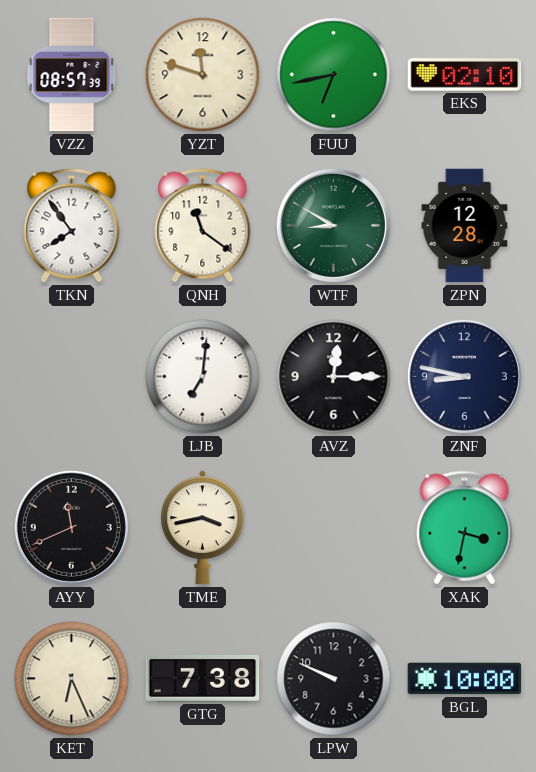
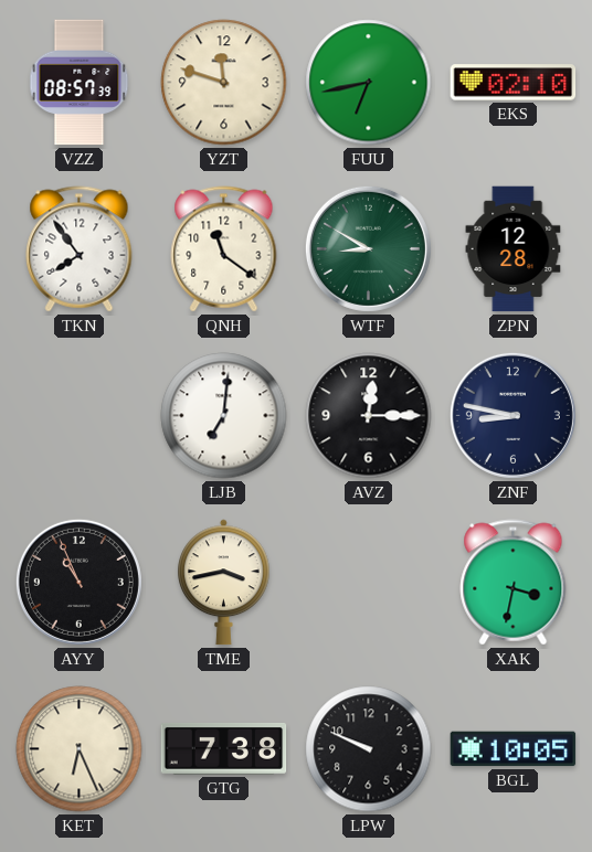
AYY: 11:41 -> 10:56
BGL: 10:00 -> 10:05
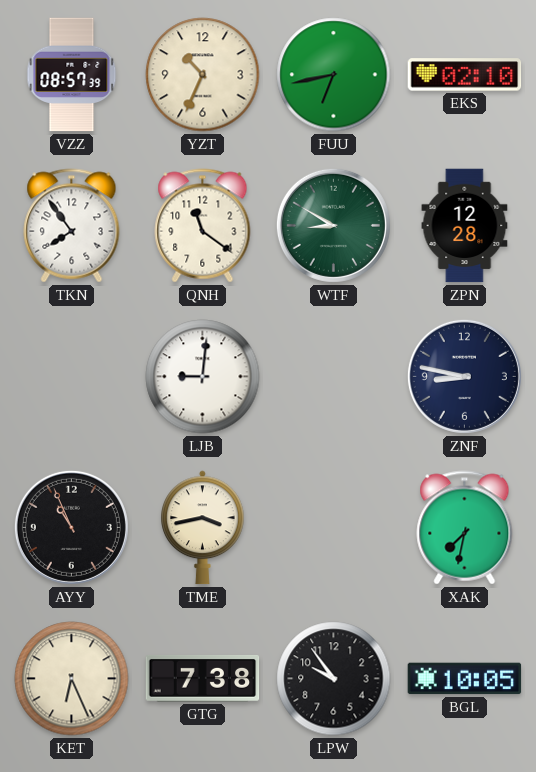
YZT: 11:48 -> 10:34
LJB: 7:01 -> 9:01
AVZ: 12:15 -> none
XAK: 3:32 -> 7:32
LPW: 9:49 -> 9:54
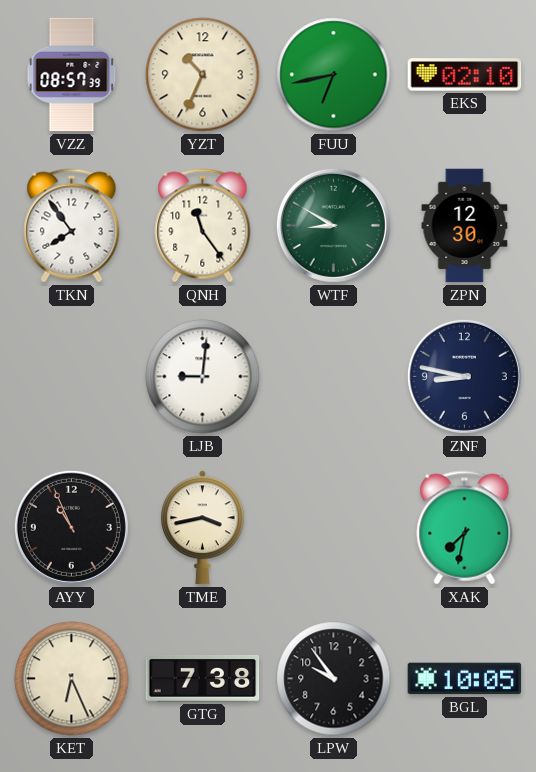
QNH: 11:21 -> 11:24
ZPN: 12:28 -> 12:30
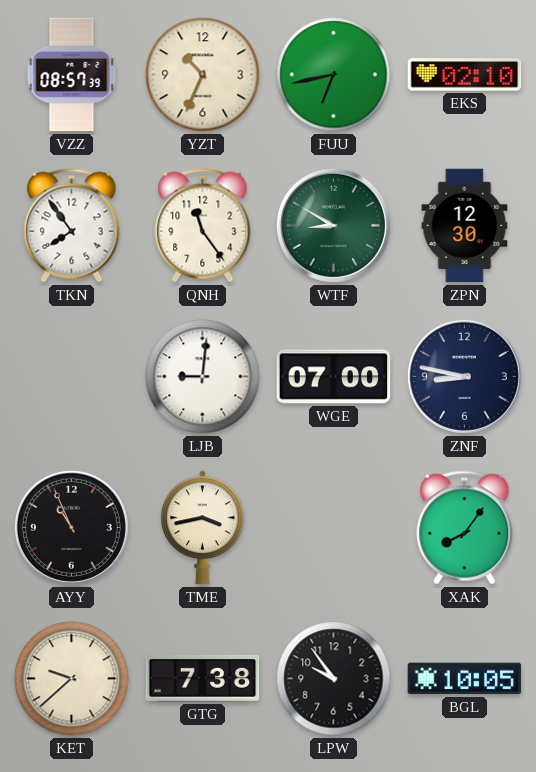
WGE: none -> 07:00
XAK: 7:32 -> 8:06
KET: 6:26 -> 9:38
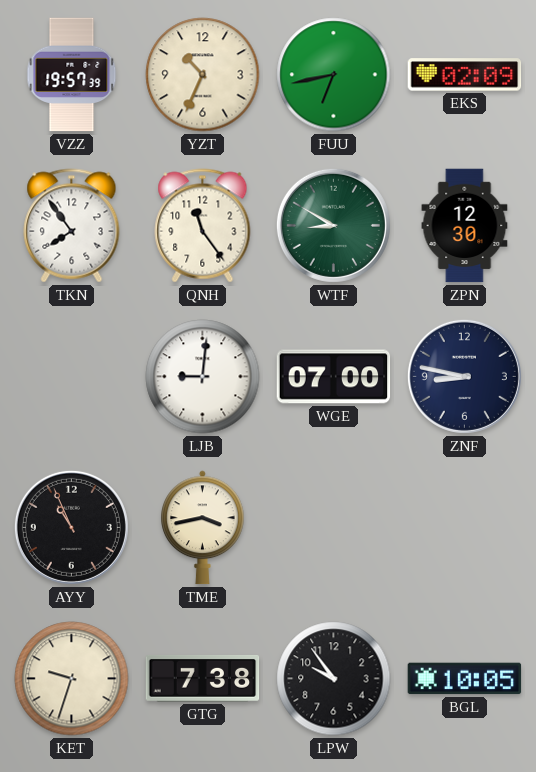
VZZ: 08:57 -> 19:57
EKS: 02:10 -> 02:09
XAK: 8:06 -> none
KET: 9:38 -> 9:33
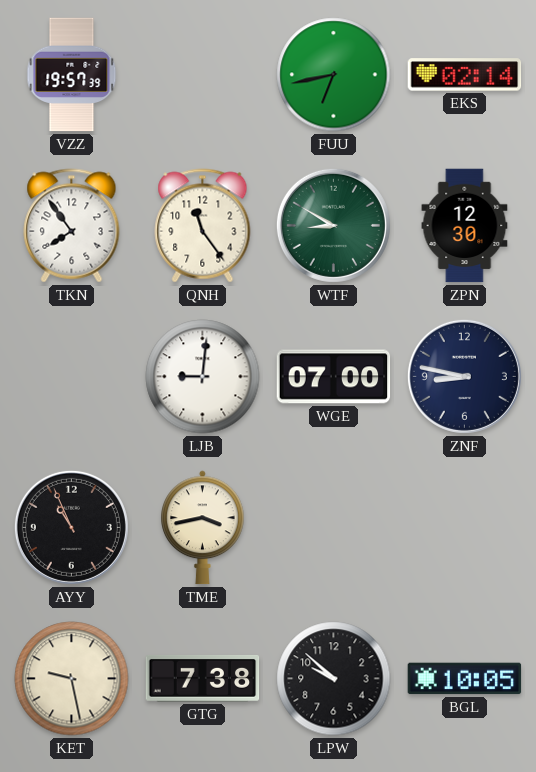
YZT: 10:34 -> none
EKS: 02:09 -> 02:14
KET: 9:33 -> 9:28
LPW: 9:54 -> 9:52
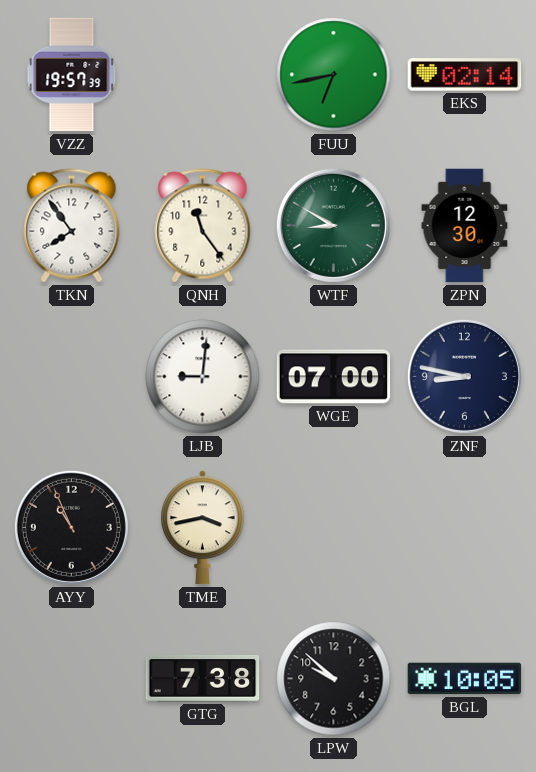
KET: 9:28 -> none
